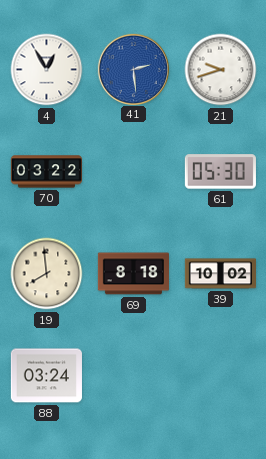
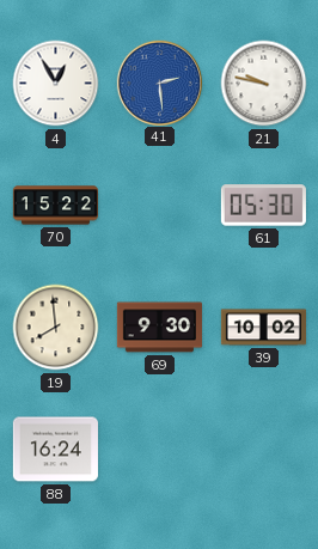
21: 9:42 -> 9:47
70: 03:22 -> 15:22
69: 8:18 -> 9:30
88: 03:24 -> 16:24
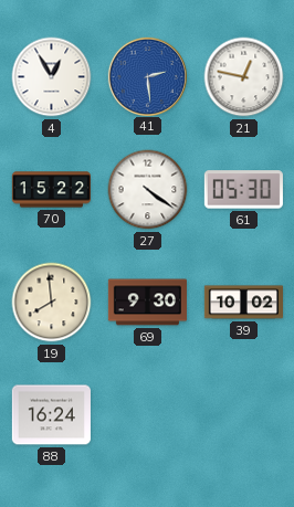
21: 9:47 -> 12:47
27: none -> 4:21
